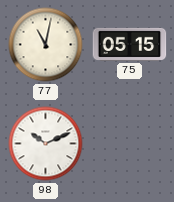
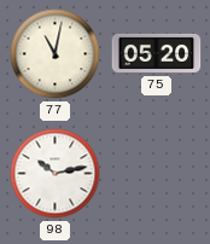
75: 05:15 -> 05:20
98: 10:11 -> 10:13
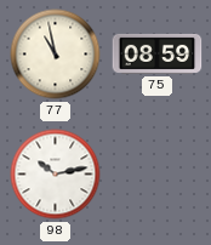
77: 11:02 -> 10:58
75: 05:20 -> 08:59
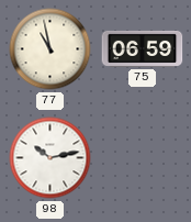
75: 08:59 -> 06:59
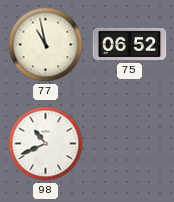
75: 06:59 -> 06:52
98: 10:13 -> 10:41
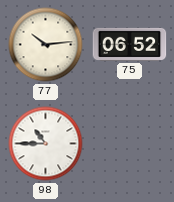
77: 10:58 -> 10:14
98: 10:41 -> 10:45
